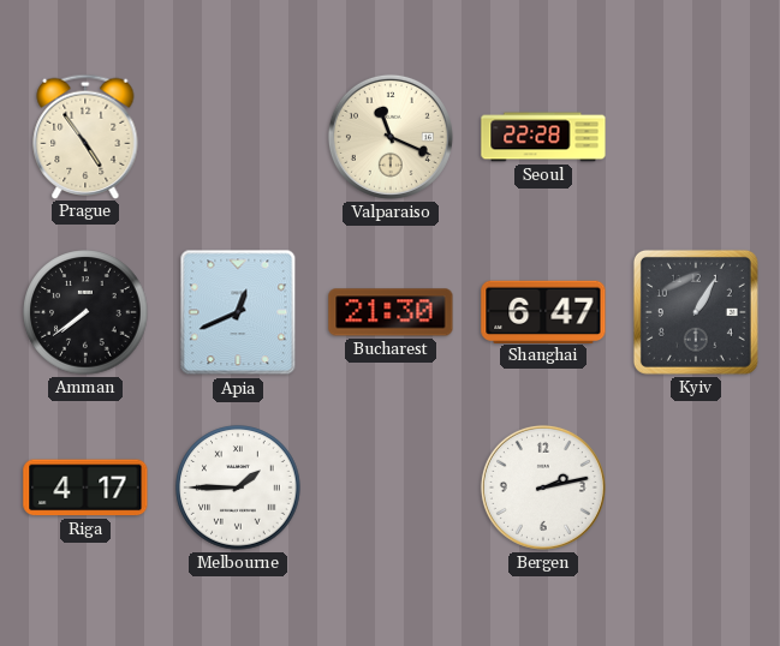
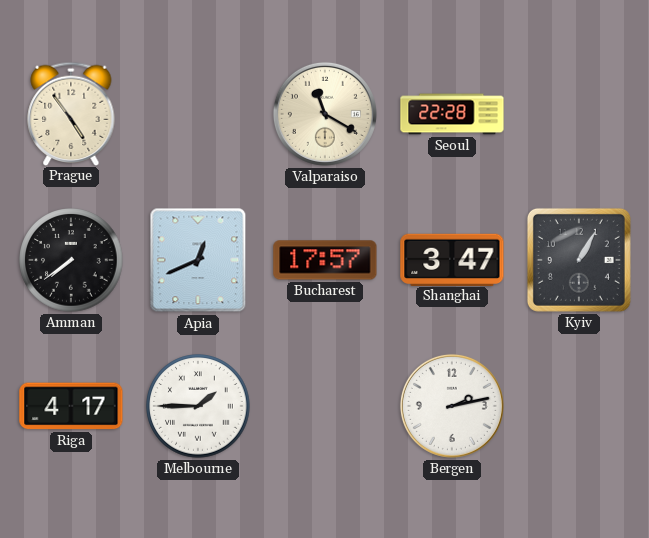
Valparaiso: 11:19 -> 11:20
Bucharest: 21:30 -> 17:57
Shanghai: 6:47 -> 3:47
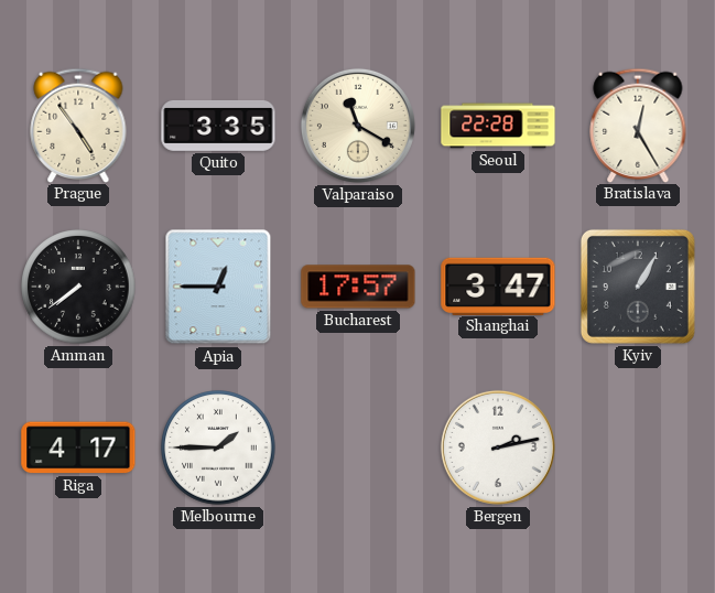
Quito: none -> 3:35
Bratislava: none -> 12:25
Apia: 12:41 -> 12:45
